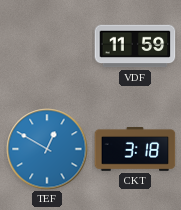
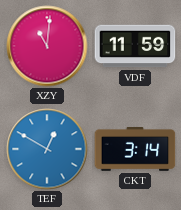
XZY: none -> 11:01
CKT: 3:18 -> 3:14
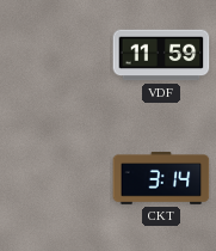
XZY: 11:01 -> none
TEF: 12:50 -> none
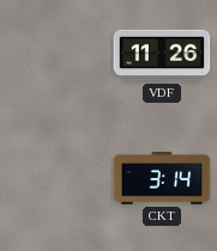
VDF: 11:59 -> 11:26
